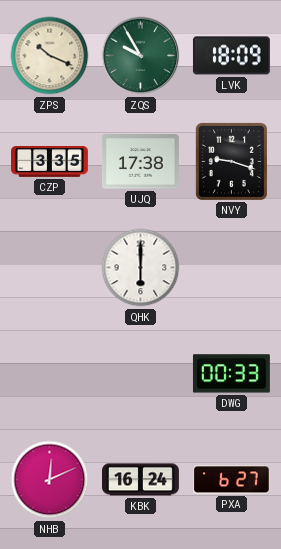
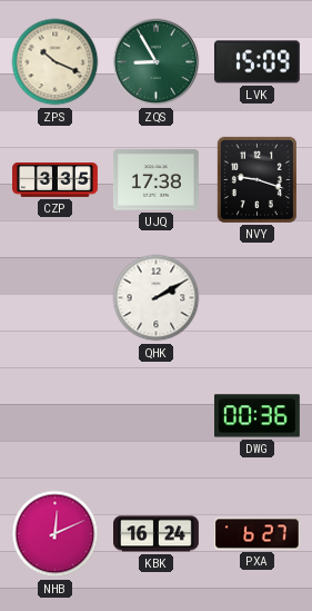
ZQS: 9:55 -> 8:55
LVK: 18:09 -> 15:09
QHK: 6:00 -> 2:10
DWG: 00:33 -> 00:36
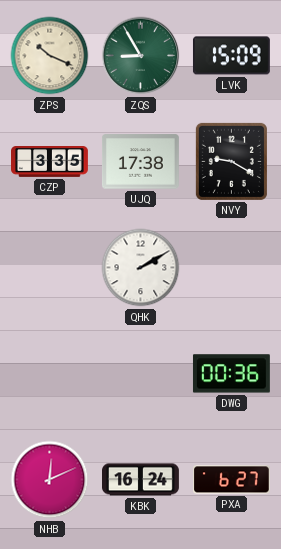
NVY: 9:18 -> 9:20
